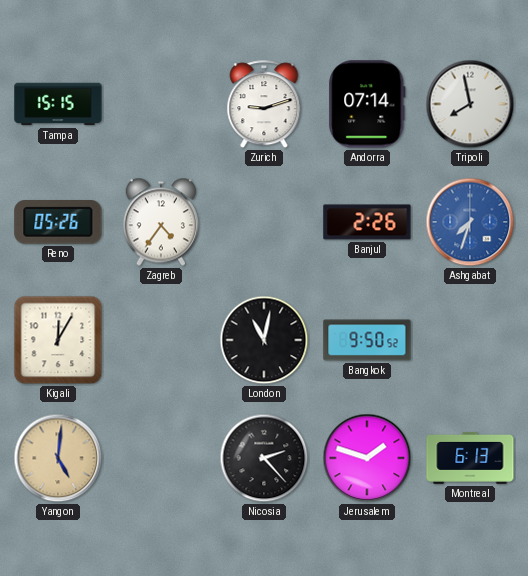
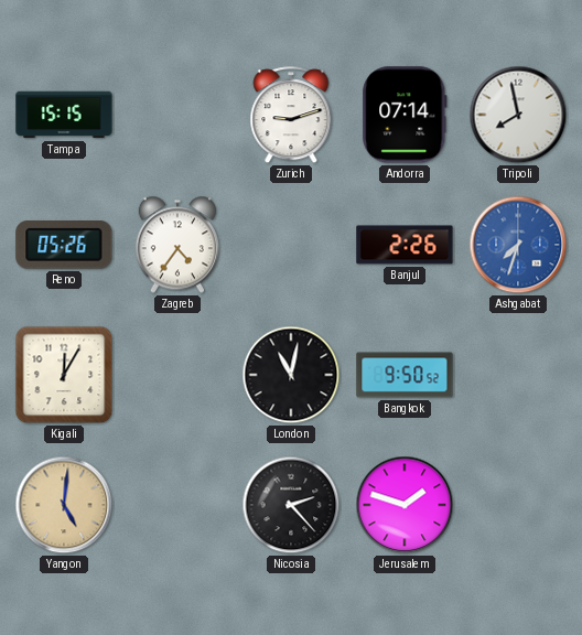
Montreal: 6:13 -> none
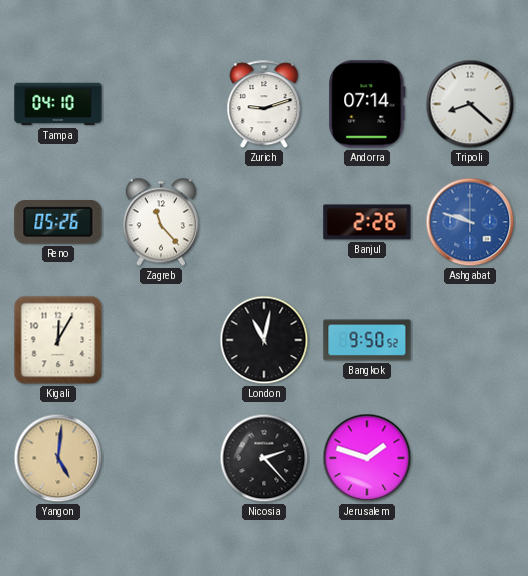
Tampa: 15:15 -> 04:10
Tripoli: 7:58 -> 8:22
Zagreb: 4:36 -> 11:23
Ashgabat: 7:33 -> 9:48
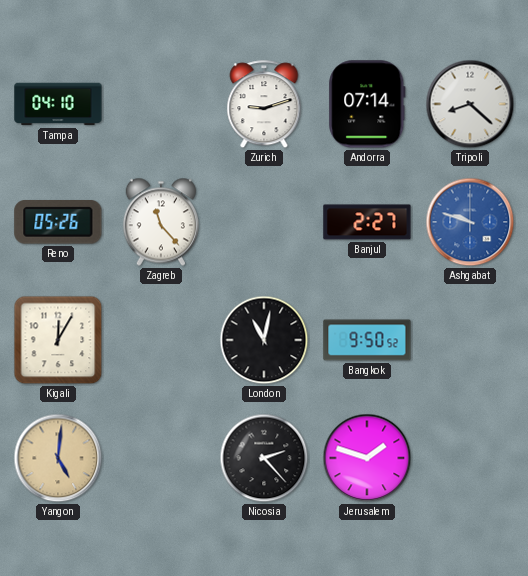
Banjul: 2:26 -> 2:27
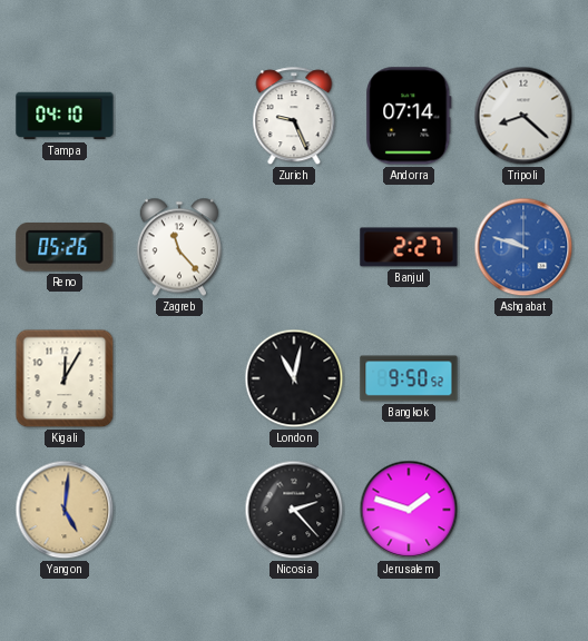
Zurich: 9:12 -> 9:26
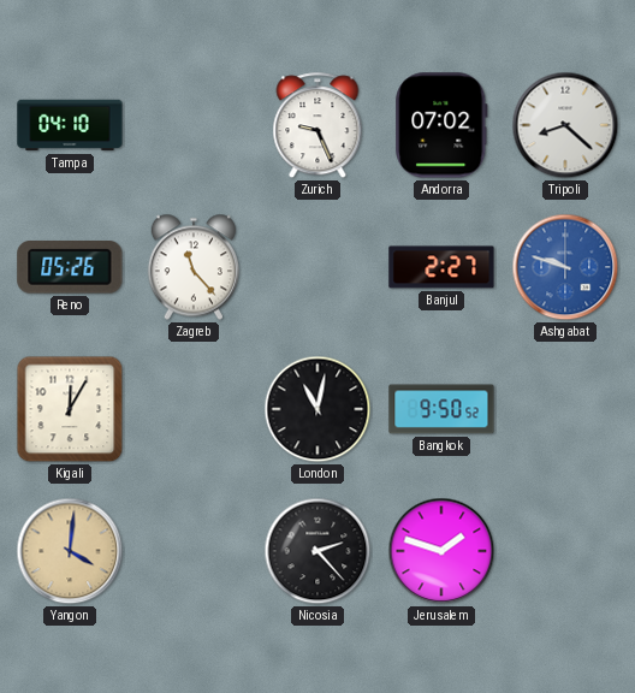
Andorra: 07:14 -> 07:02
Yangon: 5:01 -> 4:01
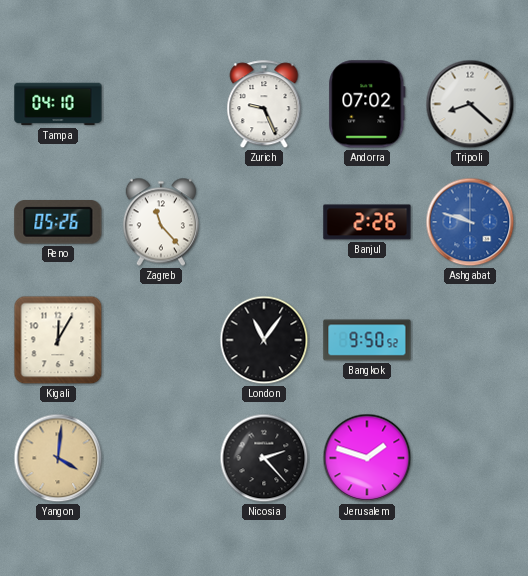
Banjul: 2:27 -> 2:26
London: 11:02 -> 11:06
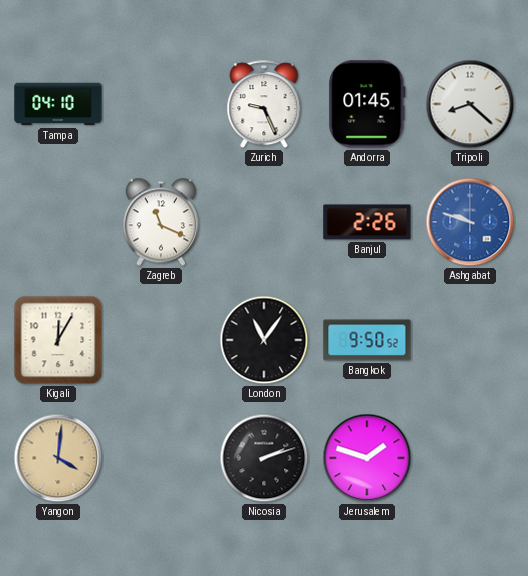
Andorra: 07:02 -> 01:45
Reno: 05:26 -> none
Zagreb: 11:23 -> 11:19
Nicosia: 2:23 -> 2:12
